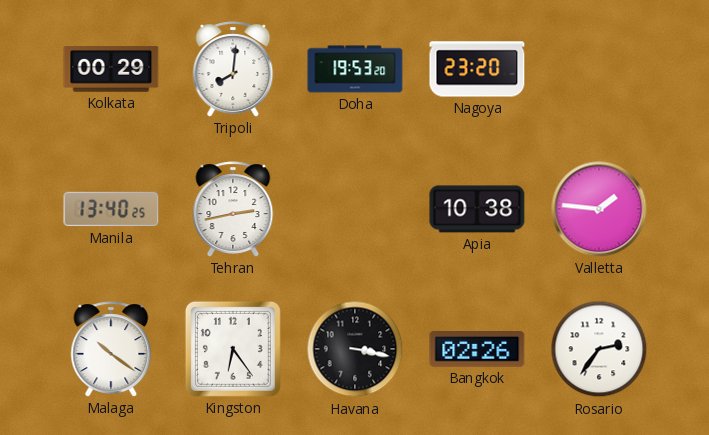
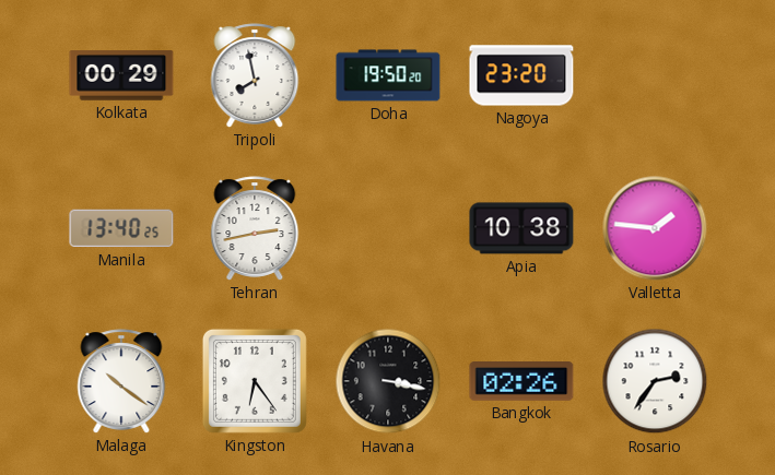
Tripoli: 8:01 -> 7:58
Doha: 19:53 -> 19:50
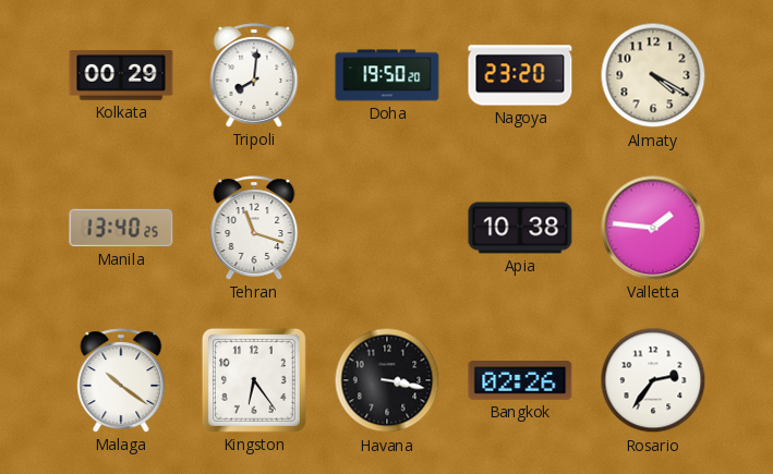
Tripoli: 7:58 -> 8:01
Almaty: none -> 4:20
Tehran: 2:43 -> 11:18
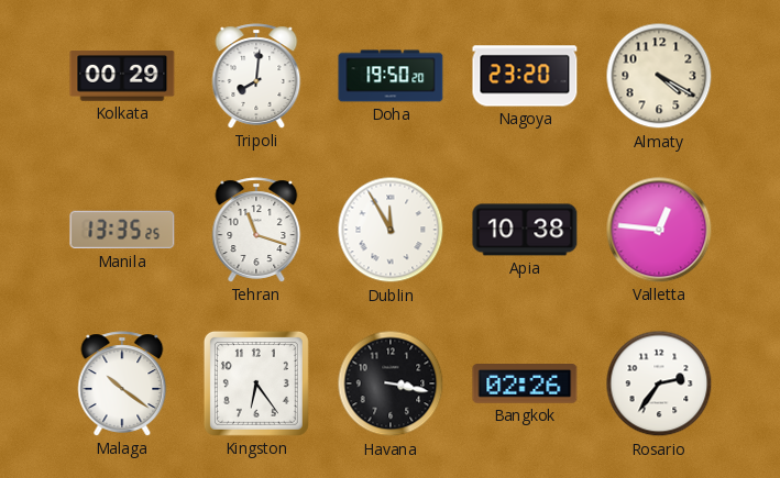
Manila: 13:40 -> 13:35
Dublin: none -> 11:55
Valletta: 1:46 -> 12:46
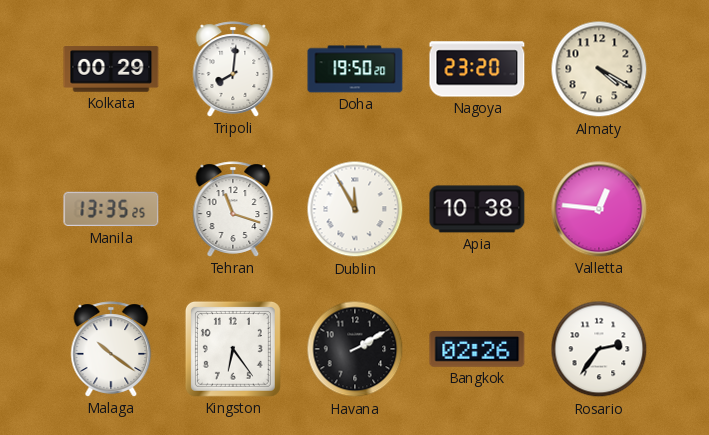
Havana: 3:17 -> 2:10
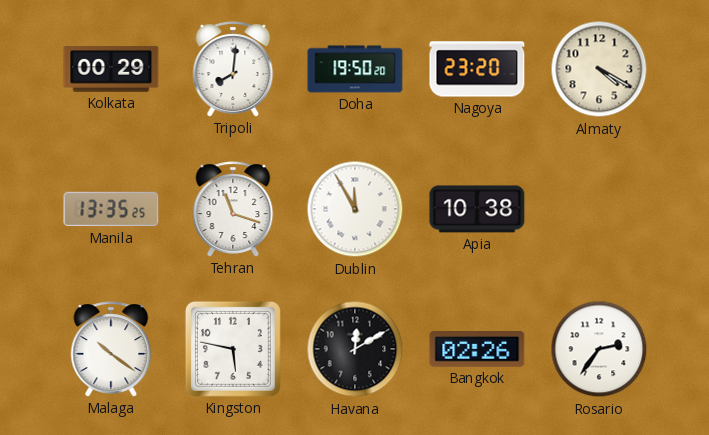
Valletta: 12:46 -> none
Kingston: 6:24 -> 5:47
Havana: 2:10 -> 12:10
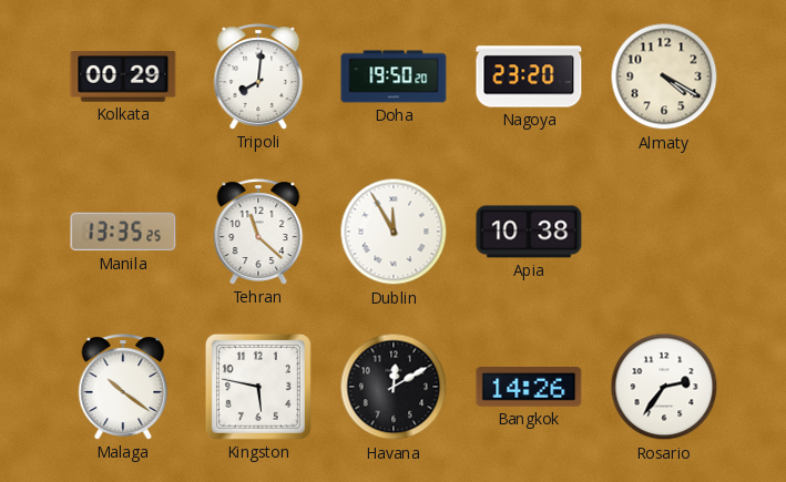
Tehran: 11:18 -> 11:22
Bangkok: 02:26 -> 14:26
